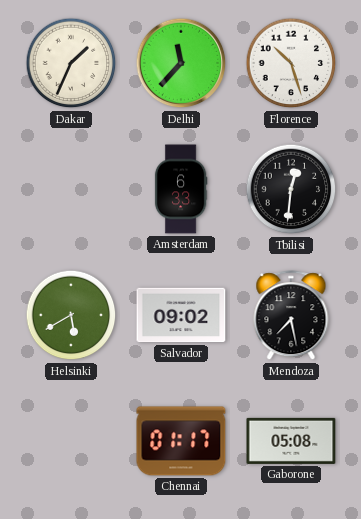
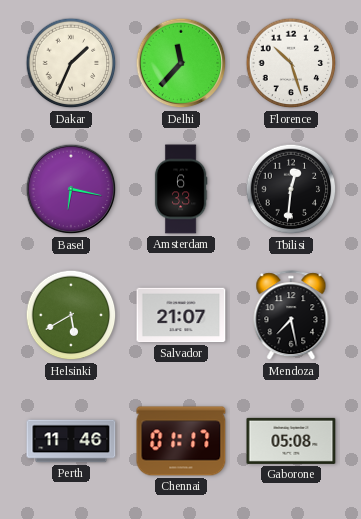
Basel: none -> 6:17
Salvador: 09:02 -> 21:07
Perth: none -> 11:46
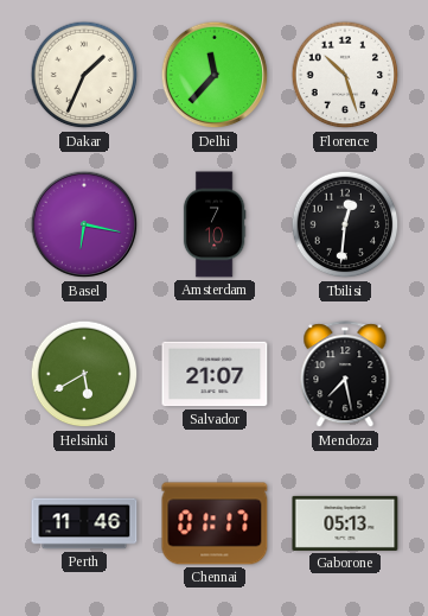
Amsterdam: 6:33 -> 7:10
Gaborone: 05:08 -> 05:13
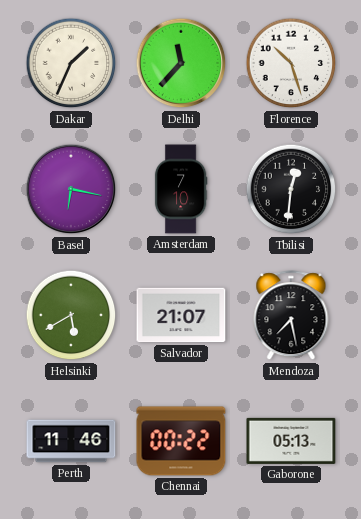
Chennai: 01:17 -> 00:22
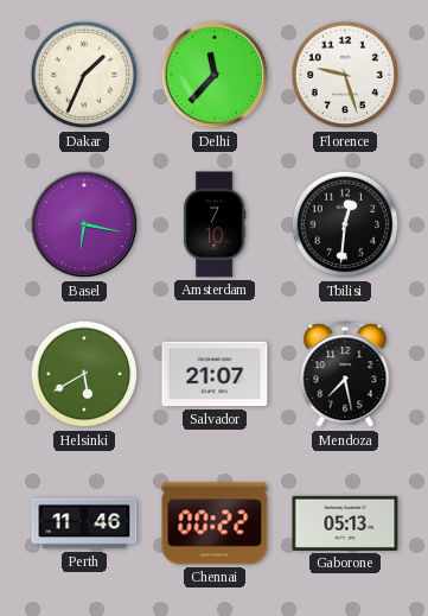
Florence: 10:27 -> 9:27
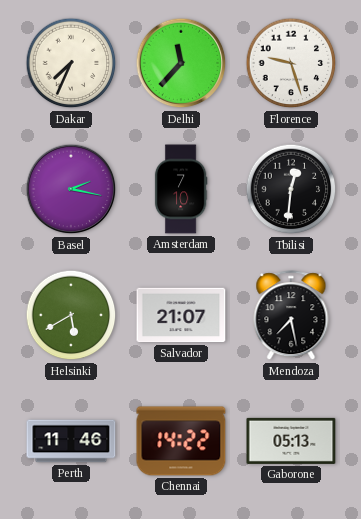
Dakar: 1:34 -> 7:34
Basel: 6:17 -> 2:17
Chennai: 00:22 -> 14:22
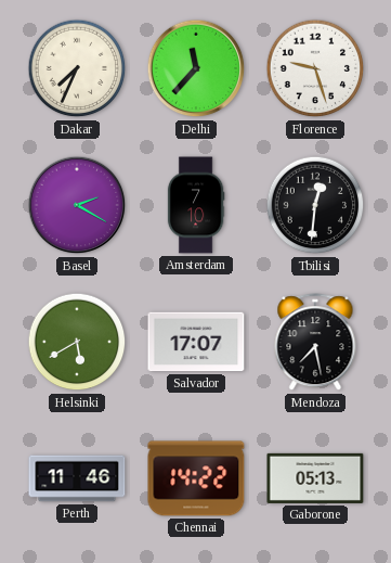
Basel: 2:17 -> 2:20
Salvador: 21:07 -> 17:07
